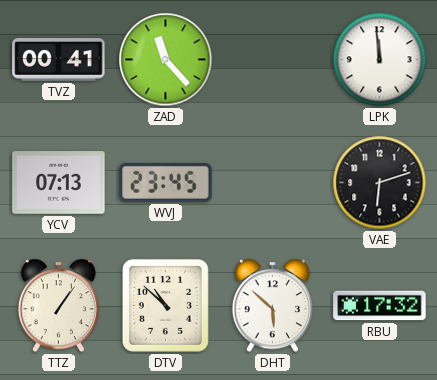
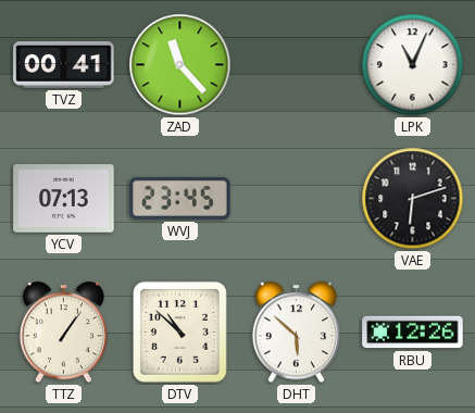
LPK: 11:59 -> 11:04
RBU: 17:32 -> 12:26
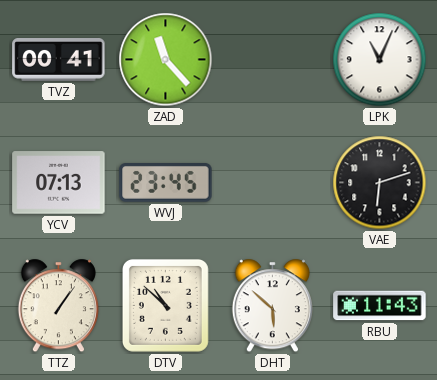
RBU: 12:26 -> 11:43
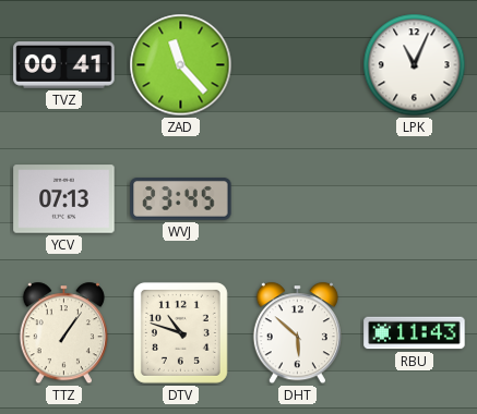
VAE: 6:12 -> none
DTV: 10:52 -> 10:48
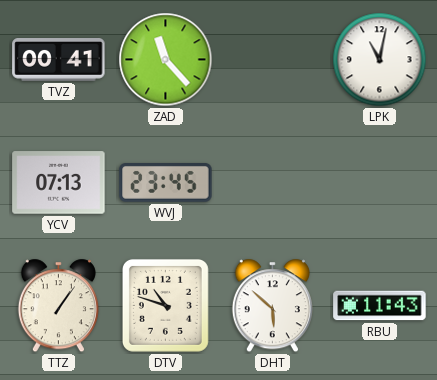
LPK: 11:04 -> 11:02
